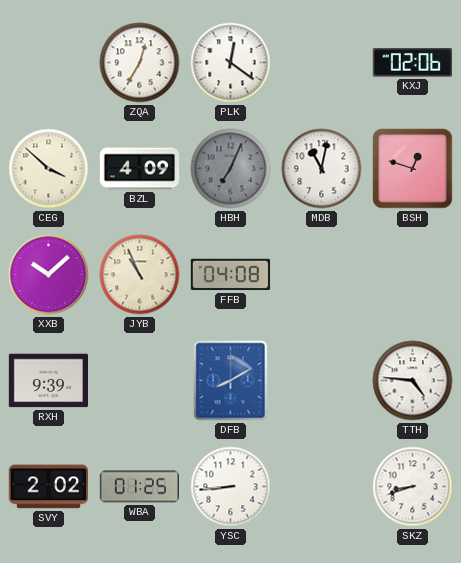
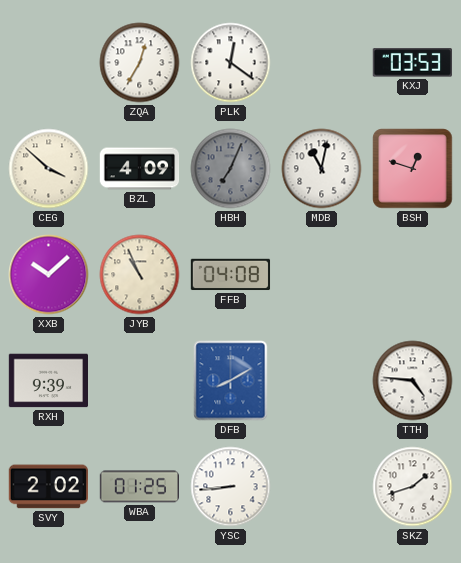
KXJ: 02:06 -> 03:53
SKZ: 8:42 -> 1:42
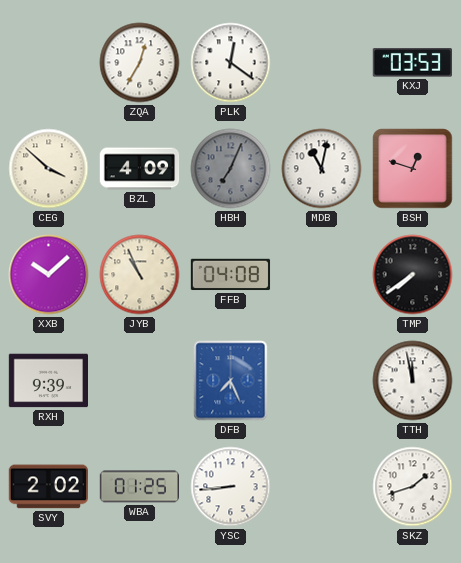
TMP: none -> 7:39
DFB: 8:10 -> 7:26
TTH: 4:46 -> 11:58
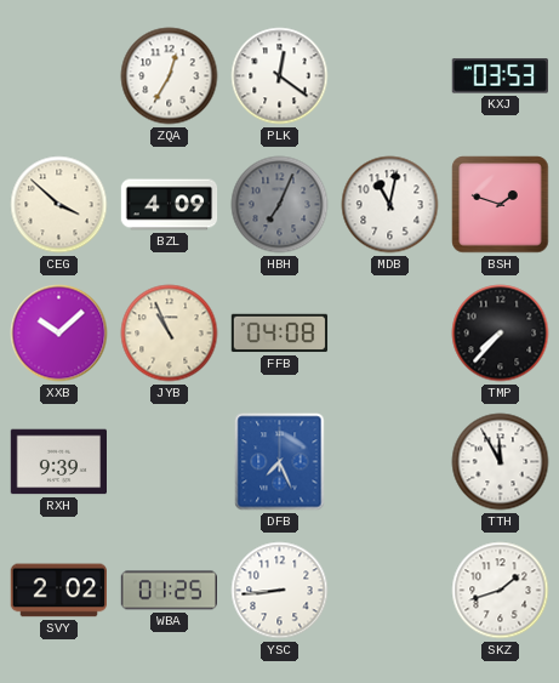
BSH: 12:48 -> 1:48
TMP: 7:39 -> 7:37
TTH: 11:58 -> 11:55
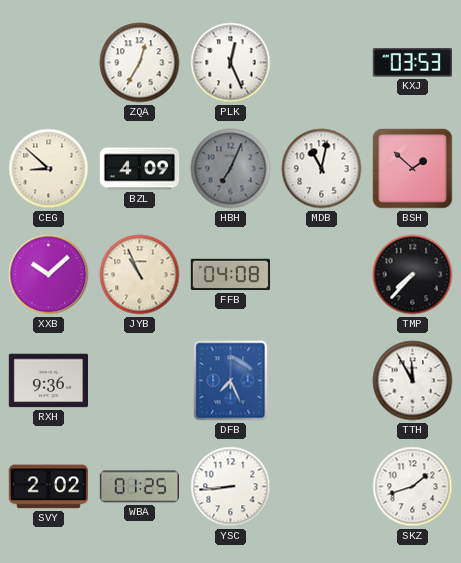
PLK: 12:21 -> 12:26
CEG: 3:52 -> 8:52
BSH: 1:48 -> 1:52
RXH: 9:39 -> 9:36
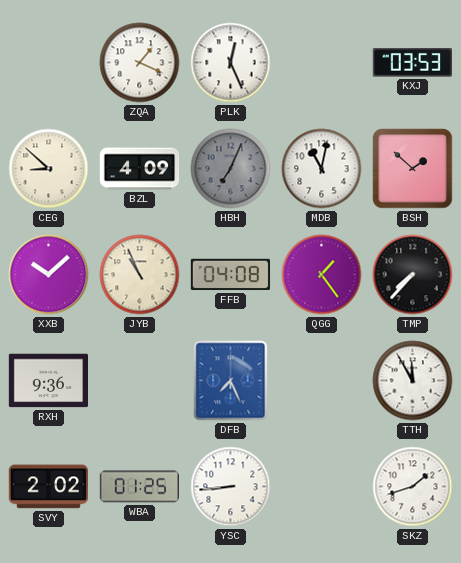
ZQA: 12:35 -> 1:19
QGG: none -> 1:24
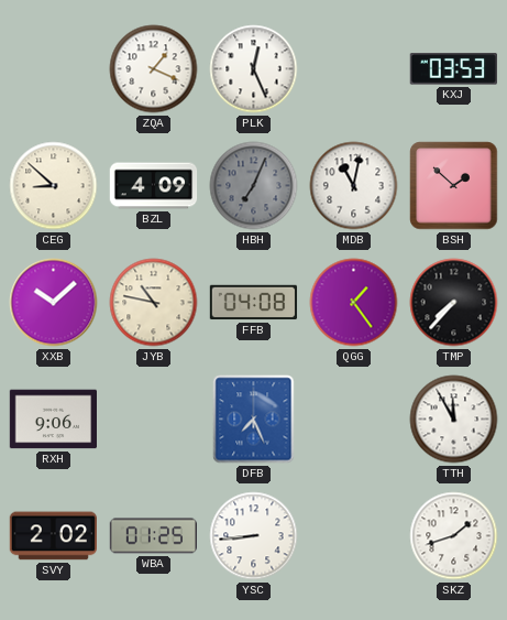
JYB: 10:56 -> 10:47
RXH: 9:36 -> 9:06
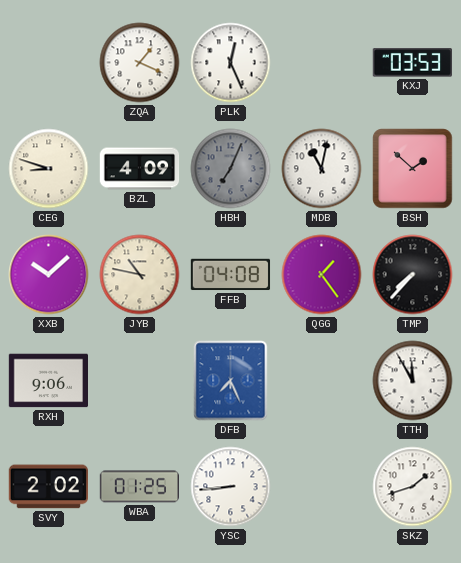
CEG: 8:52 -> 8:48
